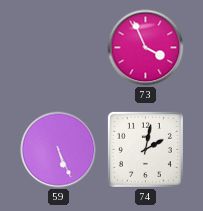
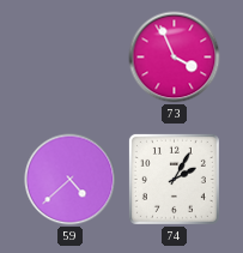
59: 5:26 -> 4:38
74: 2:02 -> 2:05
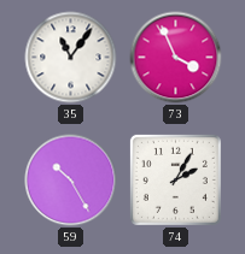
35: none -> 11:06
59: 4:38 -> 10:25
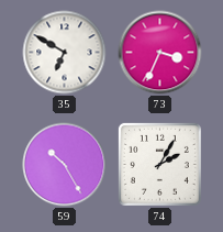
35: 11:06 -> 6:50
73: 3:56 -> 3:34
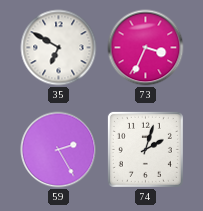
59: 10:25 -> 2:25
74: 2:05 -> 2:03
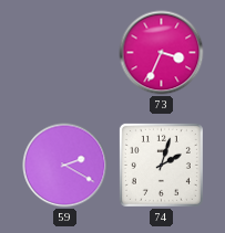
35: 6:50 -> none
59: 2:25 -> 2:20
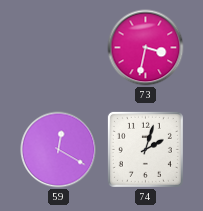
73: 3:34 -> 3:32
59: 2:20 -> 12:20
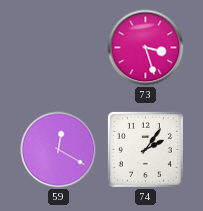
73: 3:32 -> 3:27
74: 2:03 -> 2:06
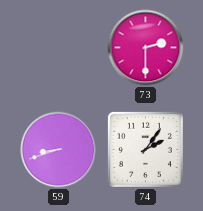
73: 3:27 -> 2:30
59: 12:20 -> 8:42
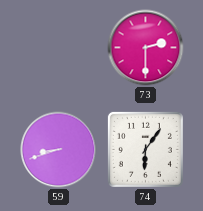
74: 2:06 -> 6:06
